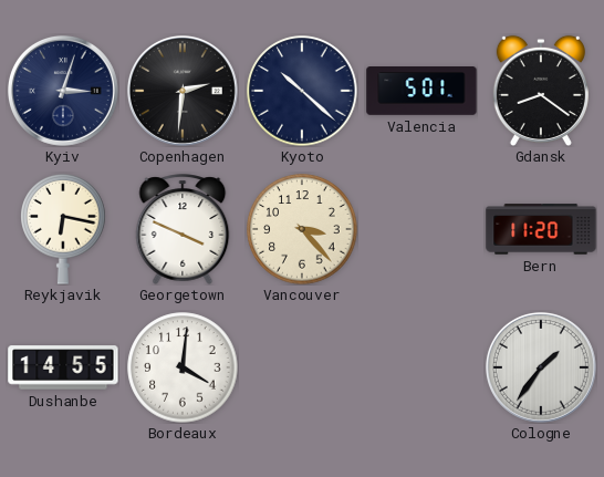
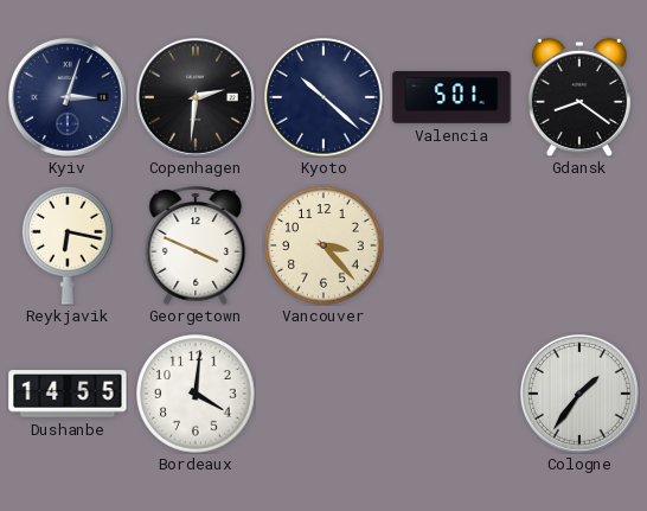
Bern: 11:20 -> none
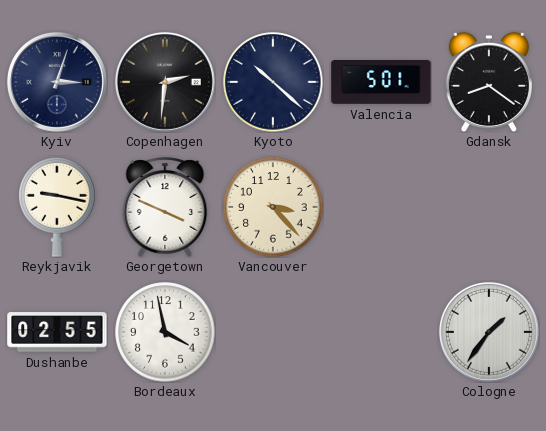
Reykjavik: 6:17 -> 9:17
Dushanbe: 14:55 -> 02:55
Bordeaux: 4:01 -> 3:58
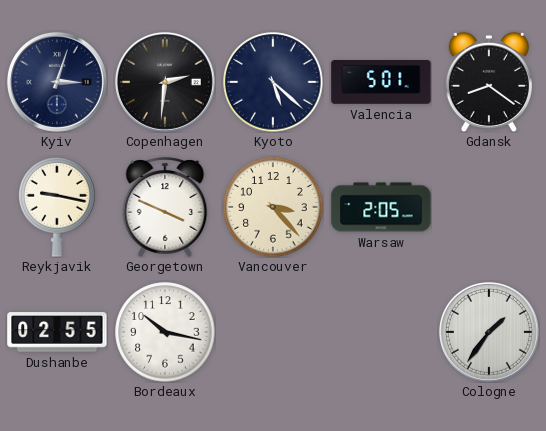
Kyoto: 10:22 -> 5:22
Warsaw: none -> 2:05
Bordeaux: 3:58 -> 10:17
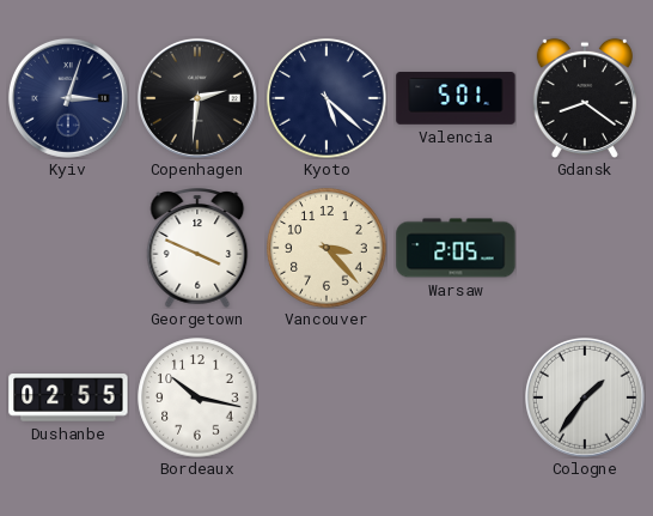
Reykjavik: 9:17 -> none
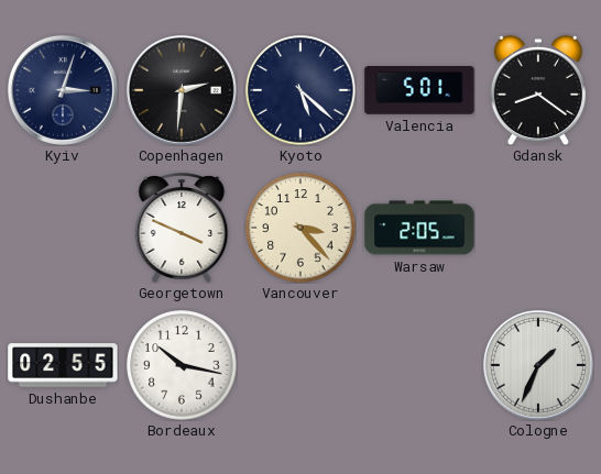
Cologne: 1:36 -> 1:34
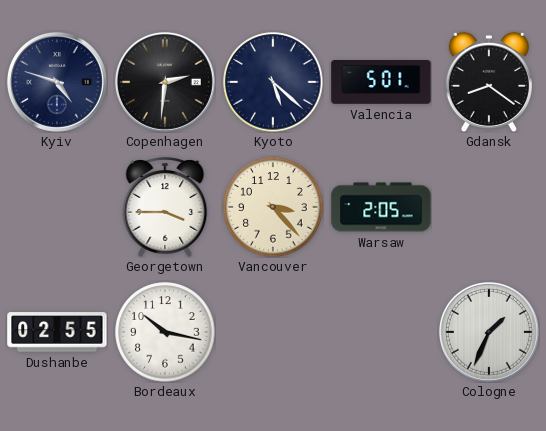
Kyiv: 3:03 -> 4:48
Georgetown: 3:49 -> 3:45
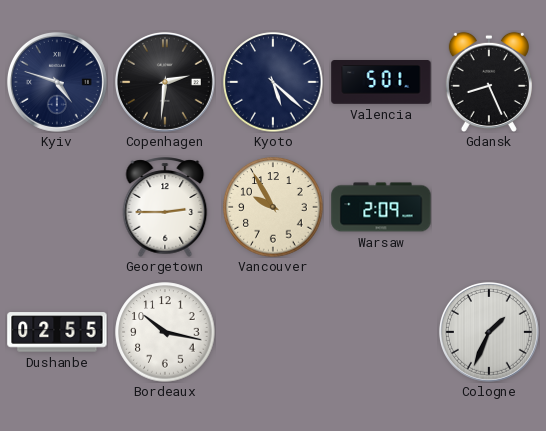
Gdansk: 8:21 -> 8:26
Georgetown: 3:45 -> 2:45
Vancouver: 3:23 -> 9:55
Warsaw: 2:05 -> 2:09
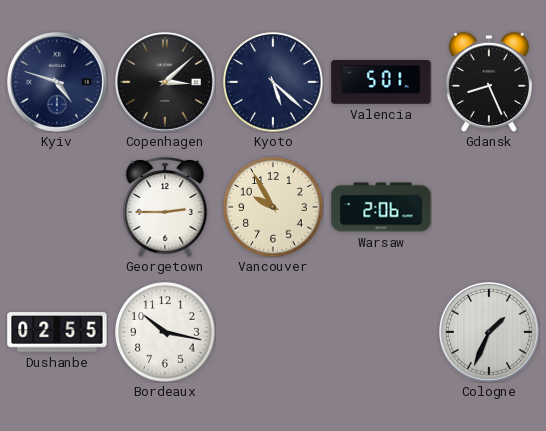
Copenhagen: 2:31 -> 3:08
Warsaw: 2:09 -> 2:06
